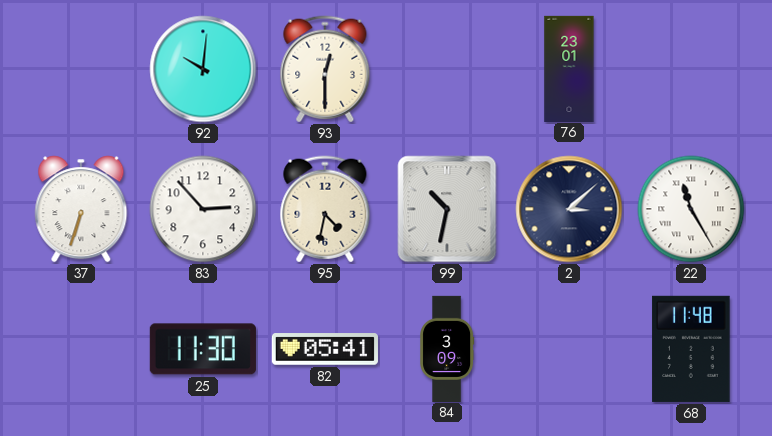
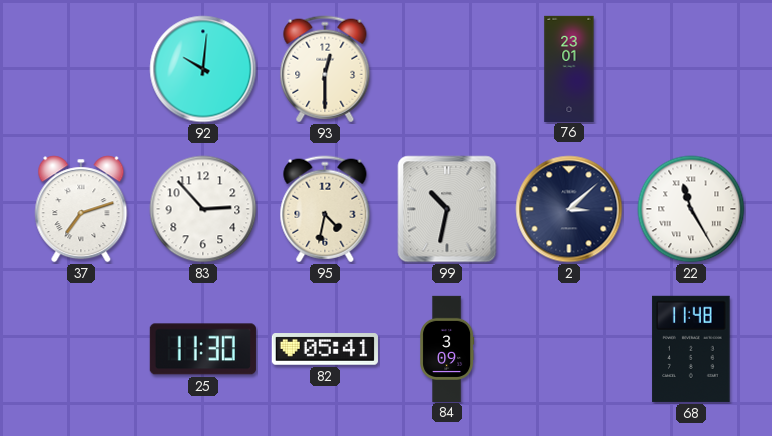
37: 6:33 -> 7:12
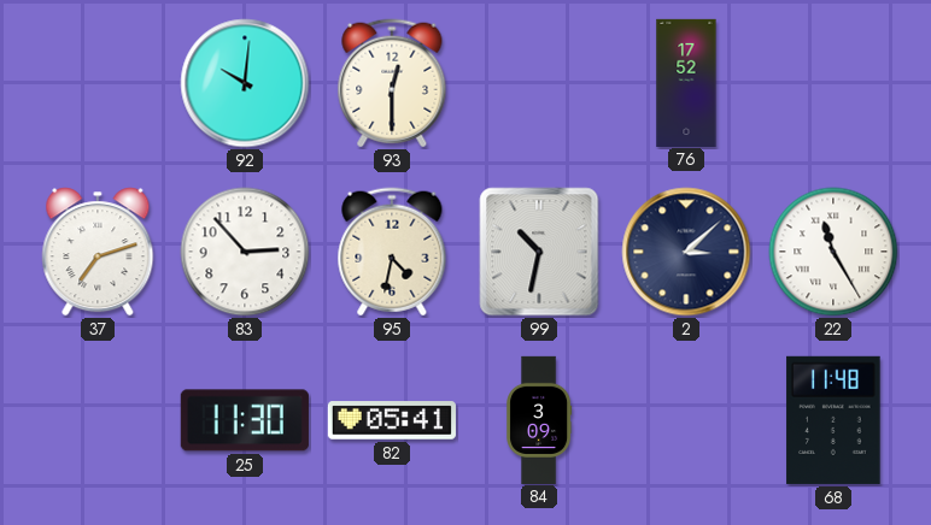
76: 23:01 -> 17:52
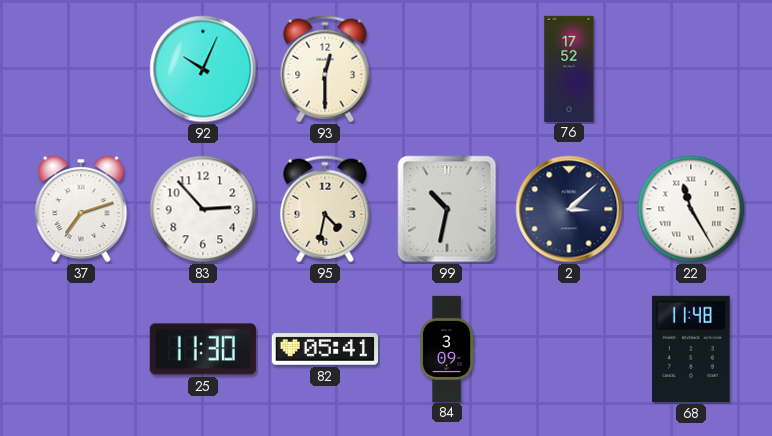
92: 10:01 -> 10:04
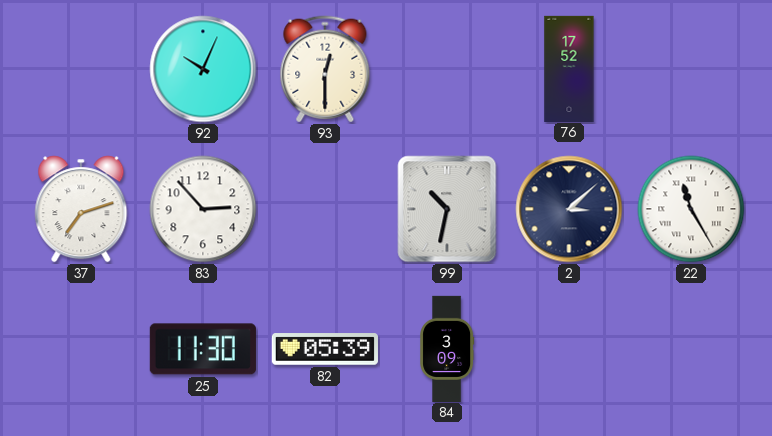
95: 4:32 -> none
82: 05:41 -> 05:39
68: 11:48 -> none
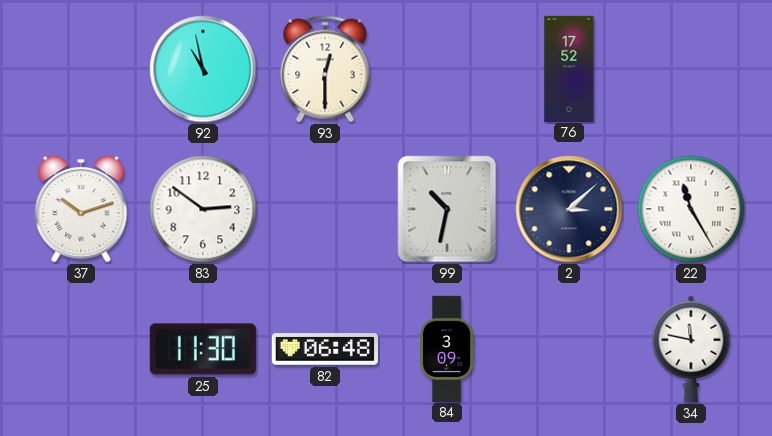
92: 10:04 -> 10:58
37: 7:12 -> 10:12
83: 2:53 -> 2:51
82: 05:39 -> 06:48
34: none -> 11:47
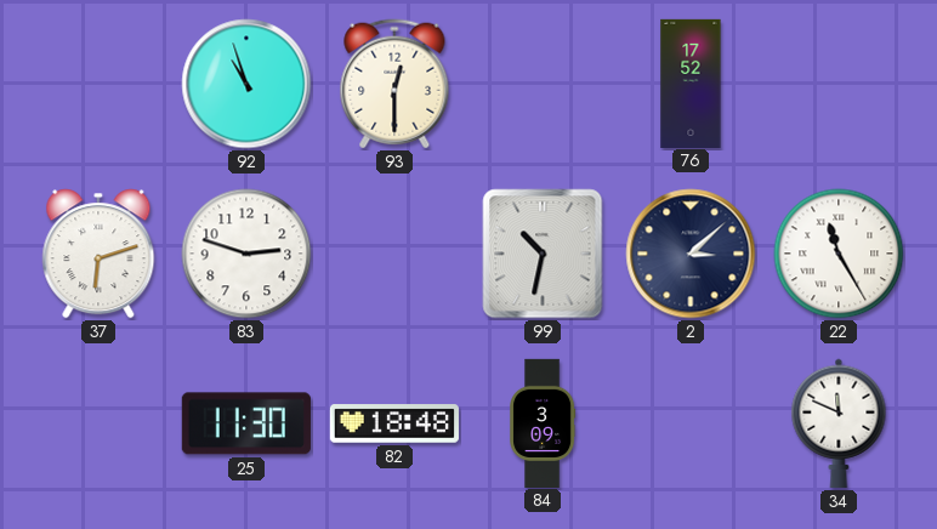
92: 10:58 -> 10:57
37: 10:12 -> 6:12
83: 2:51 -> 2:48
82: 06:48 -> 18:48
34: 11:47 -> 11:49
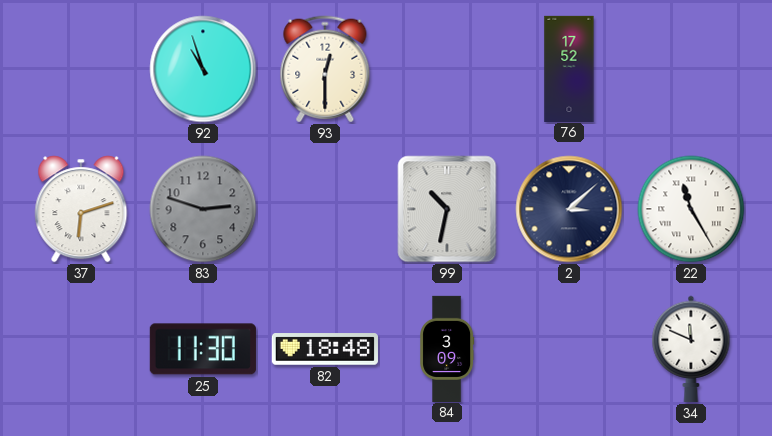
83 dial: white -> grey
